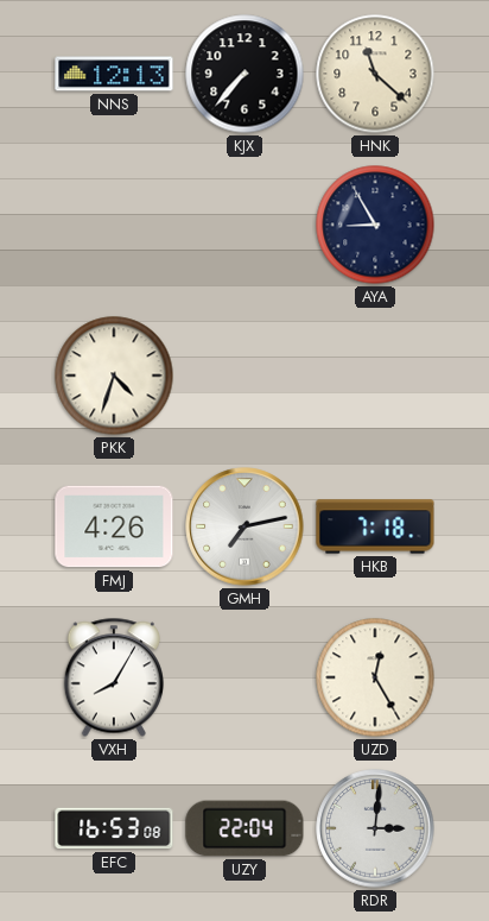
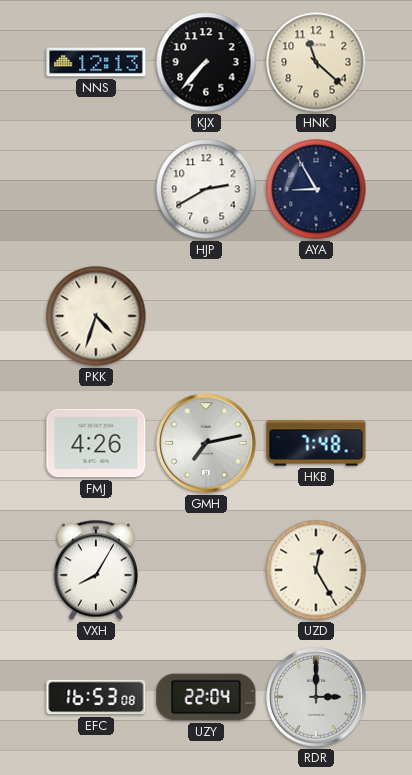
HJP: none -> 2:40
HKB: 7:18 -> 7:48
RDR: 3:01 -> 3:00
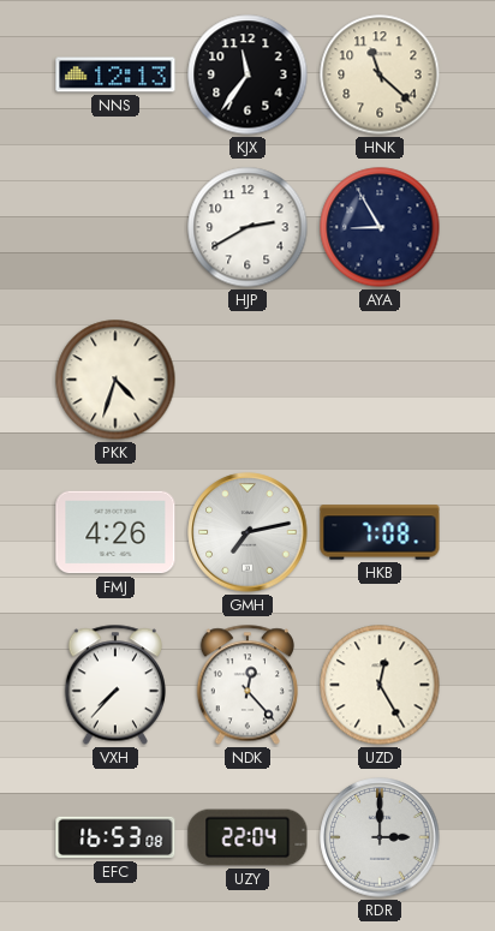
KJX: 7:37 -> 11:36
HKB: 7:48 -> 7:08
VXH: 8:05 -> 7:37
NDK: none -> 12:23
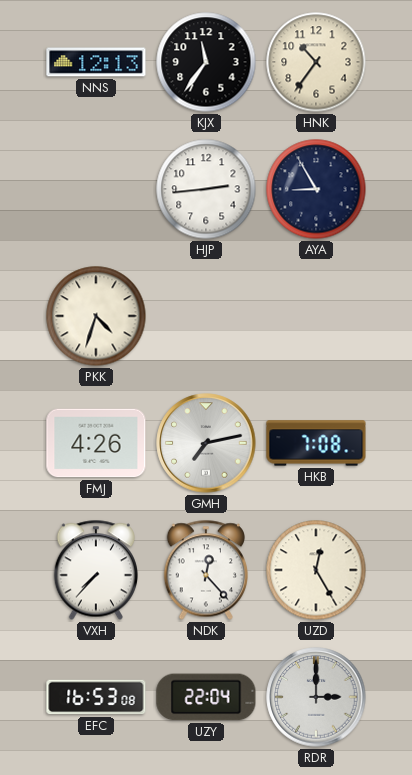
HNK: 11:22 -> 10:36
HJP: 2:40 -> 2:44
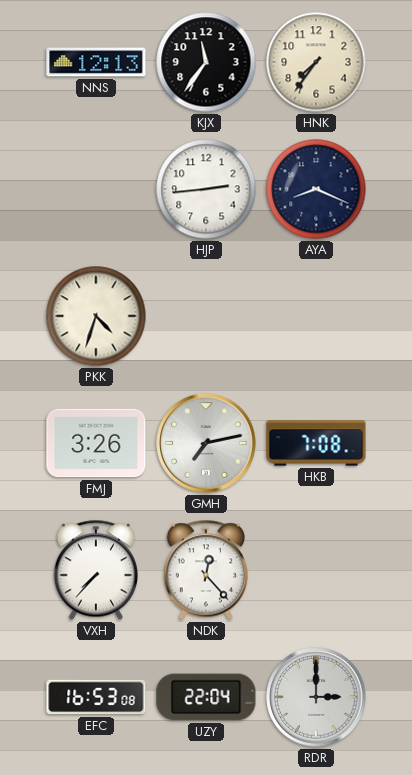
HNK: 10:36 -> 7:36
AYA: 8:55 -> 8:19
FMJ: 4:26 -> 3:26
UZD: 12:25 -> none
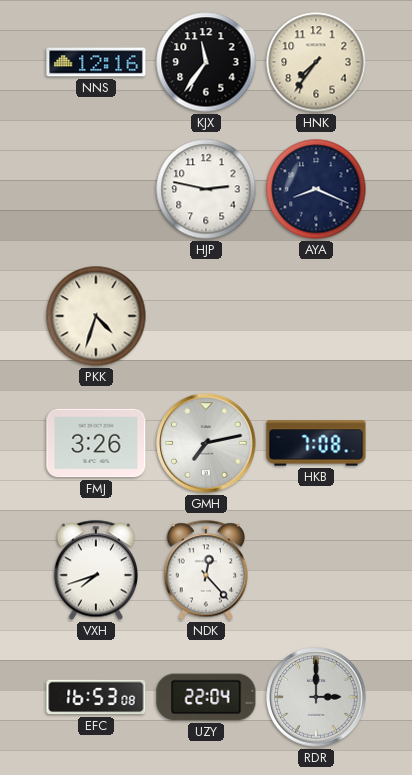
NNS: 12:13 -> 12:16
HJP: 2:44 -> 2:47
VXH: 7:37 -> 7:42
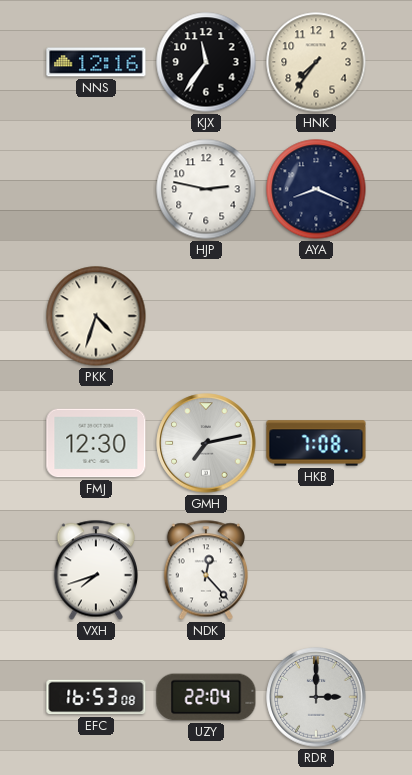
FMJ: 3:26 -> 12:30
